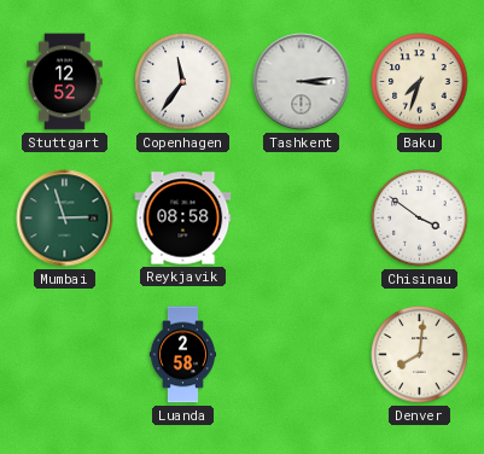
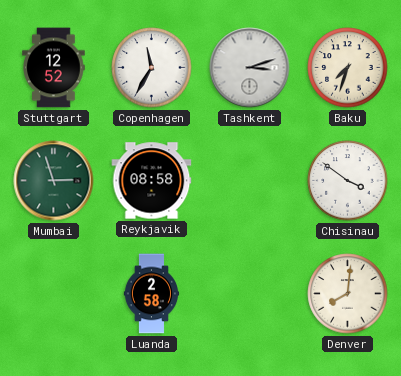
Copenhagen: 11:36 -> 11:35
Tashkent: 3:14 -> 3:12
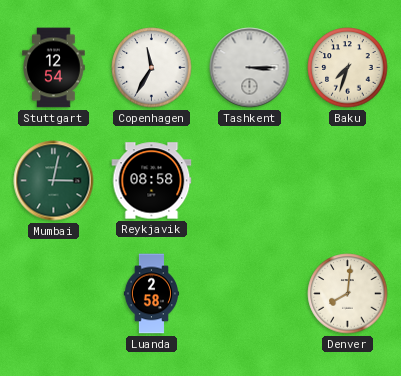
Stuttgart: 12:52 -> 12:54
Tashkent: 3:12 -> 3:15
Mumbai: 2:57 -> 3:02
Chisinau: 3:51 -> none
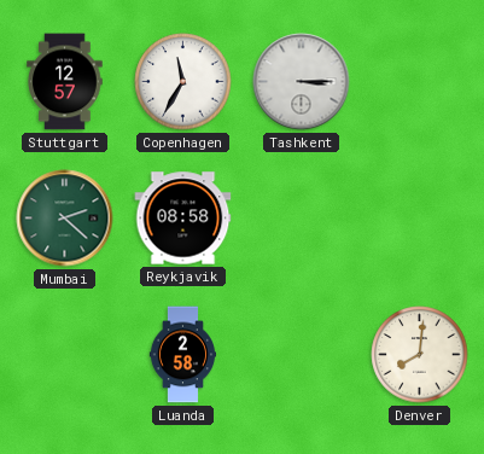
Stuttgart: 12:54 -> 12:57
Baku: 7:33 -> none
Mumbai: 3:02 -> 2:22
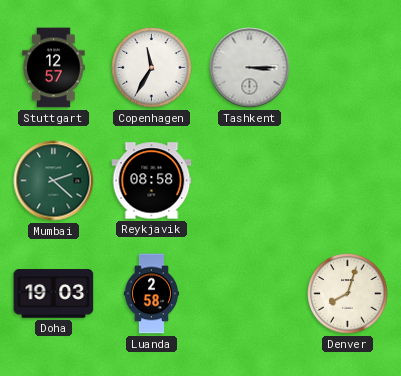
Doha: none -> 19:03
Denver: 8:01 -> 8:03
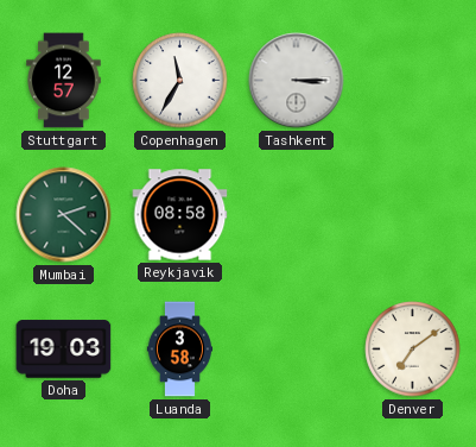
Luanda: 2:58 -> 3:58
Denver: 8:03 -> 7:09
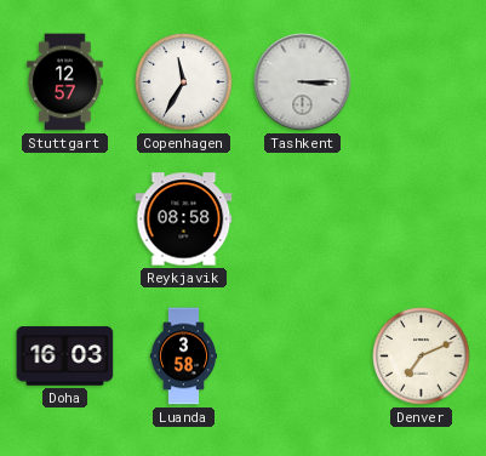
Mumbai: 2:22 -> none
Doha: 19:03 -> 16:03
Denver: 7:09 -> 7:11
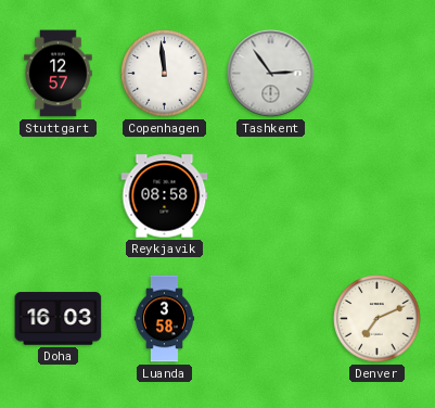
Copenhagen: 11:35 -> 11:59
Tashkent: 3:15 -> 2:54
